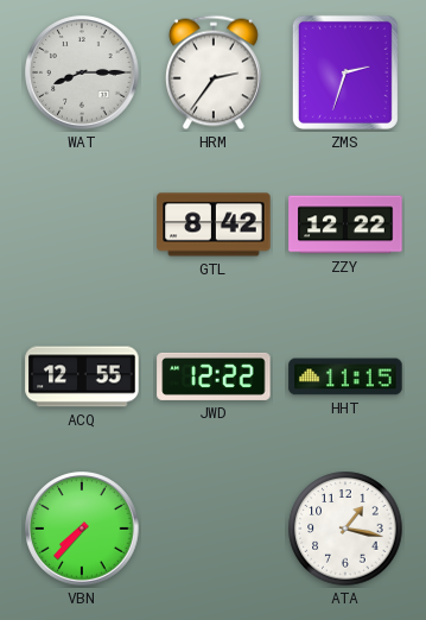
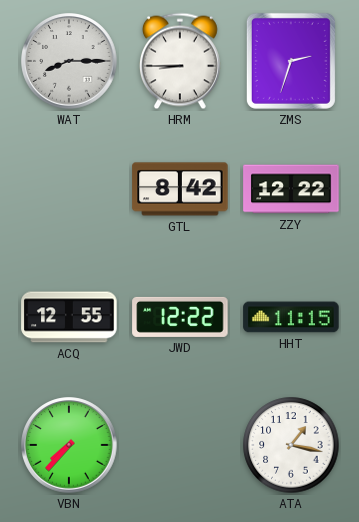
HRM: 2:36 -> 8:45
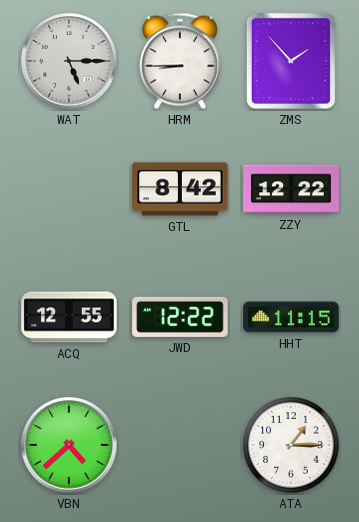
WAT: 8:15 -> 5:15
ZMS: 2:33 -> 1:53
VBN: 7:37 -> 4:38
ATA: 1:17 -> 1:15
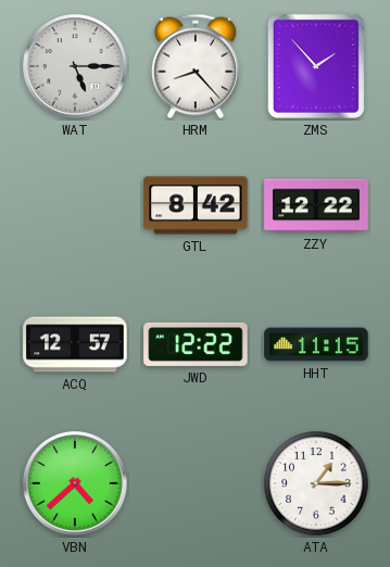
HRM: 8:45 -> 8:23
ACQ: 12:55 -> 12:57
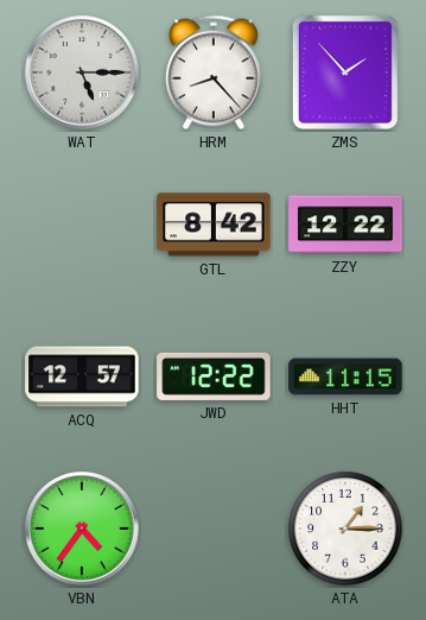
VBN: 4:38 -> 4:36
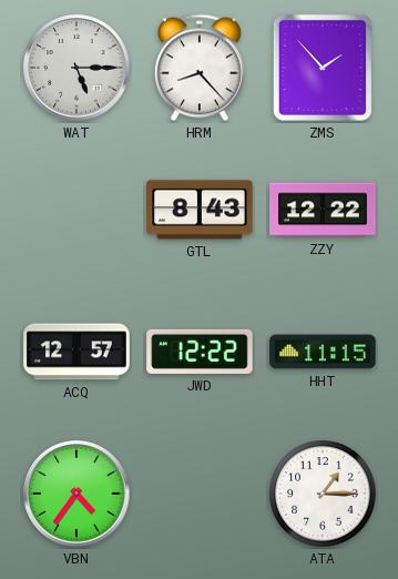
GTL: 8:42 -> 8:43
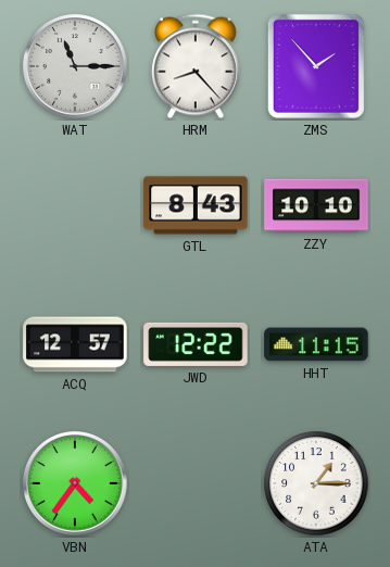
WAT: 5:15 -> 11:15
ZZY: 12:22 -> 10:10
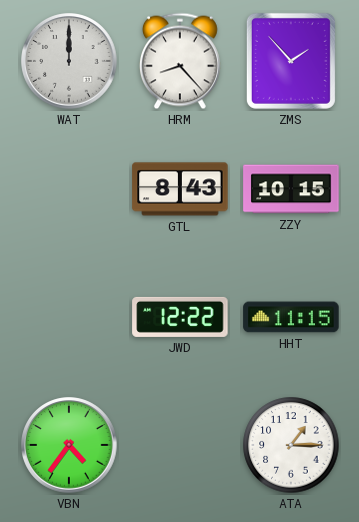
WAT: 11:15 -> 12:00
ZZY: 10:10 -> 10:15
ACQ: 12:57 -> none
